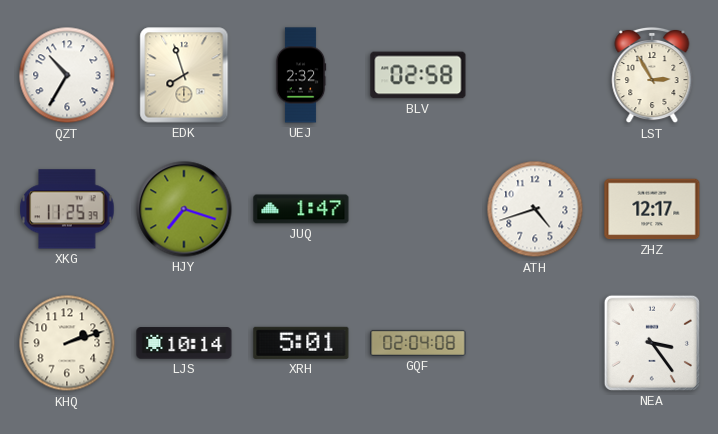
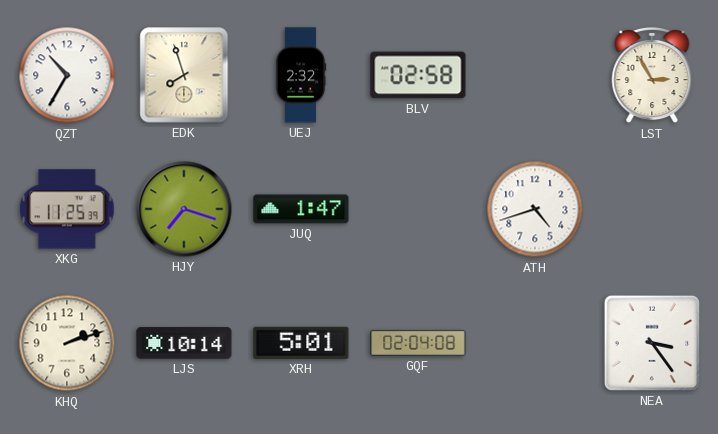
ZHZ: 12:17 -> none
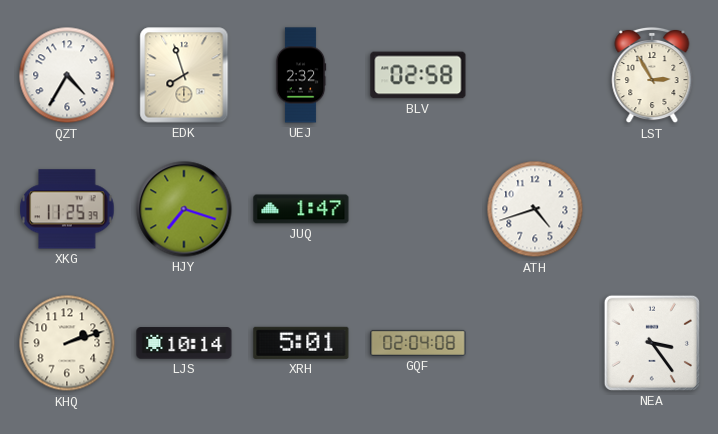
QZT: 10:35 -> 4:35
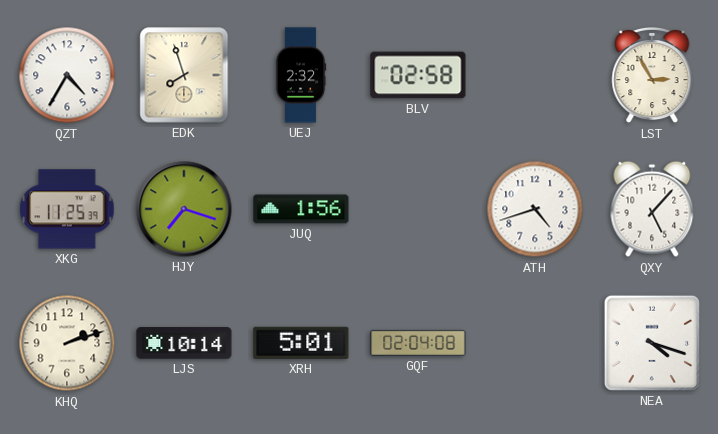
JUQ: 1:47 -> 1:56
QXY: none -> 5:07
NEA: 3:24 -> 4:18
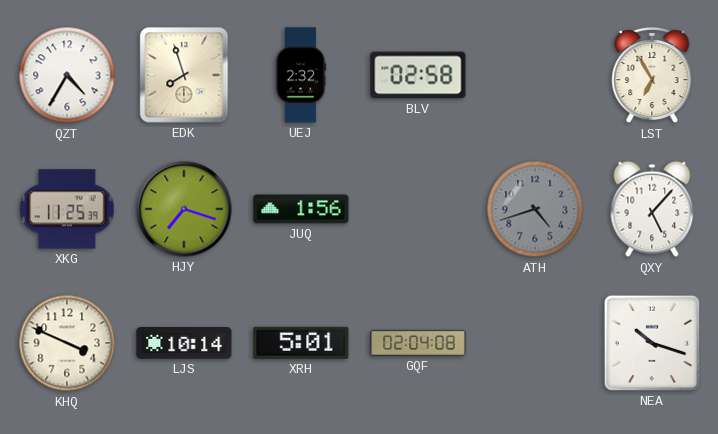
LST: 2:55 -> 6:55
ATH dial: white -> grey
KHQ: 2:12 -> 3:49
NEA: 4:18 -> 10:18
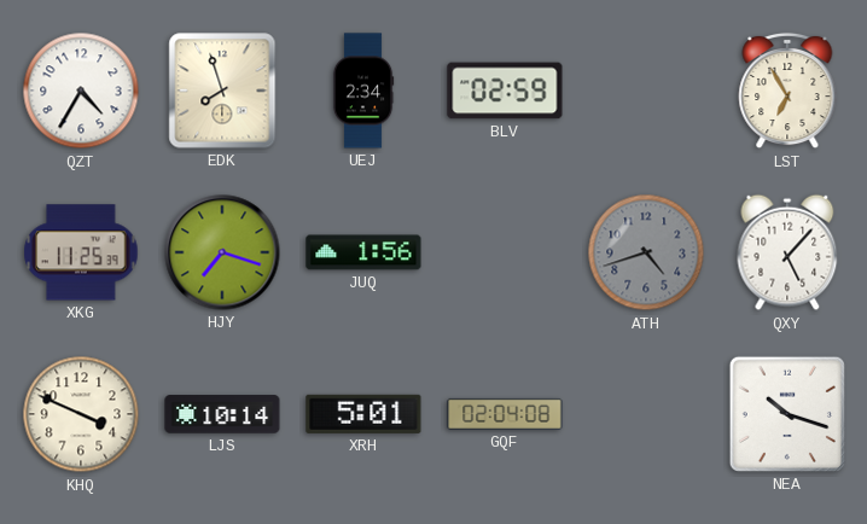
UEJ: 2:32 -> 2:34
BLV: 02:58 -> 02:59
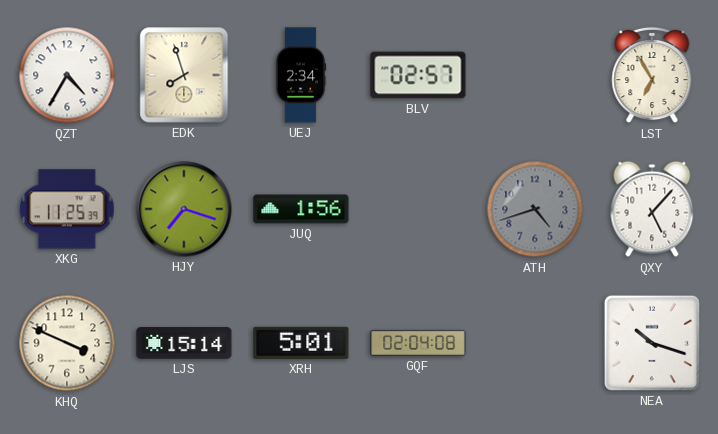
BLV: 02:59 -> 02:57
LJS: 10:14 -> 15:14
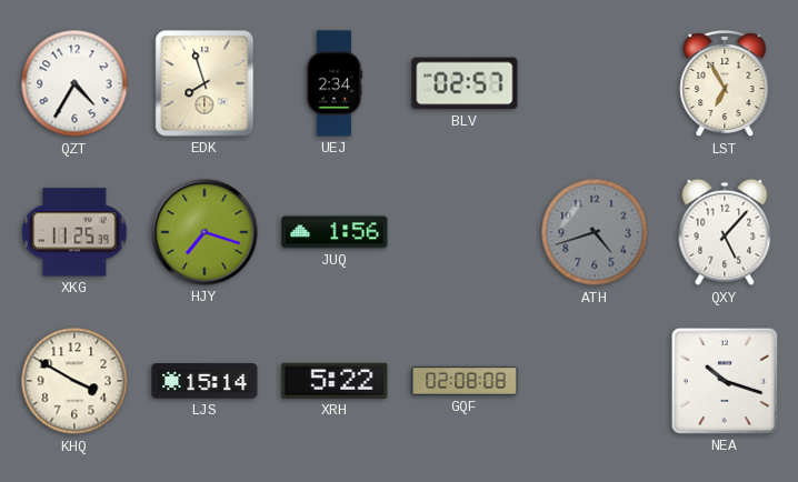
KHQ: 3:49 -> 3:50
XRH: 5:01 -> 5:22
GQF: 02:04 -> 02:08
